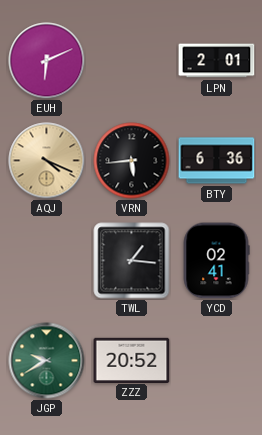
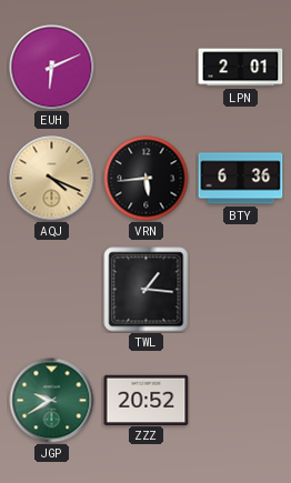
YCD: 02:41 -> none
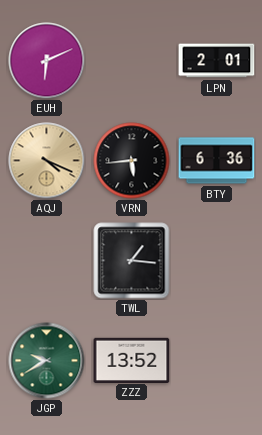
ZZZ: 20:52 -> 13:52
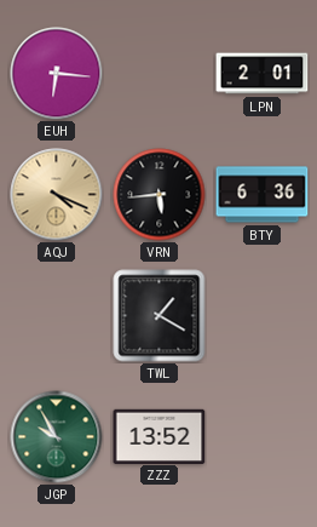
EUH: 6:11 -> 6:16
TWL: 1:16 -> 1:20
JGP: 9:40 -> 9:55
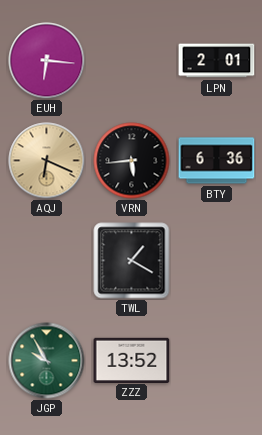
AQJ: 4:19 -> 6:19
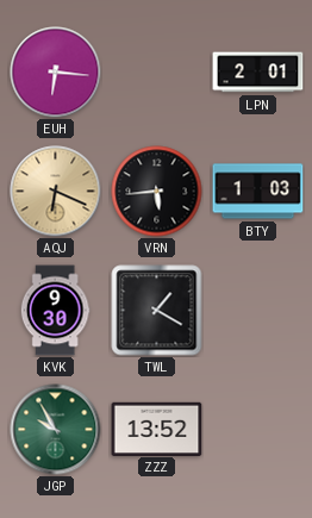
BTY: 6:36 -> 1:03
KVK: none -> 9:30
